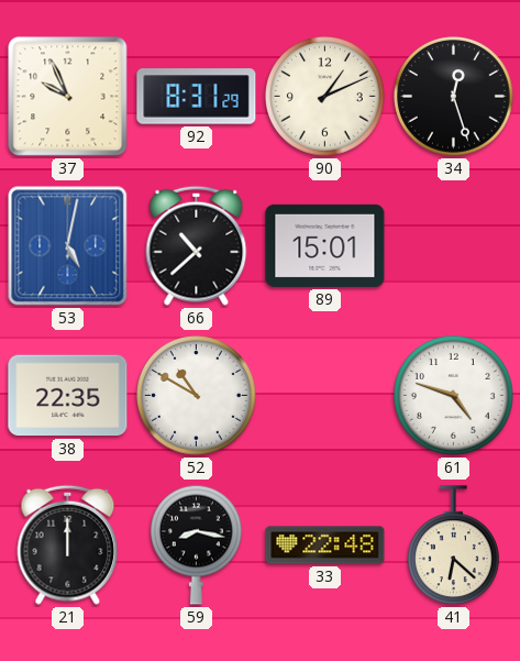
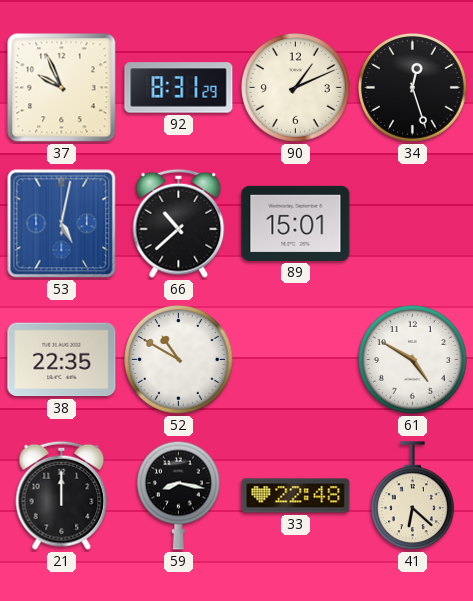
61: 4:48 -> 4:50
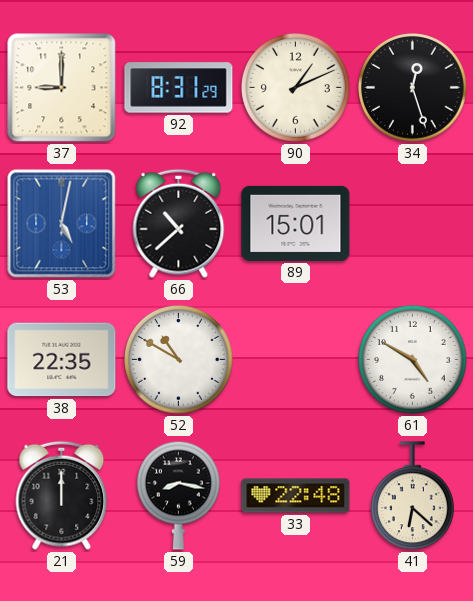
37: 9:56 -> 9:00
